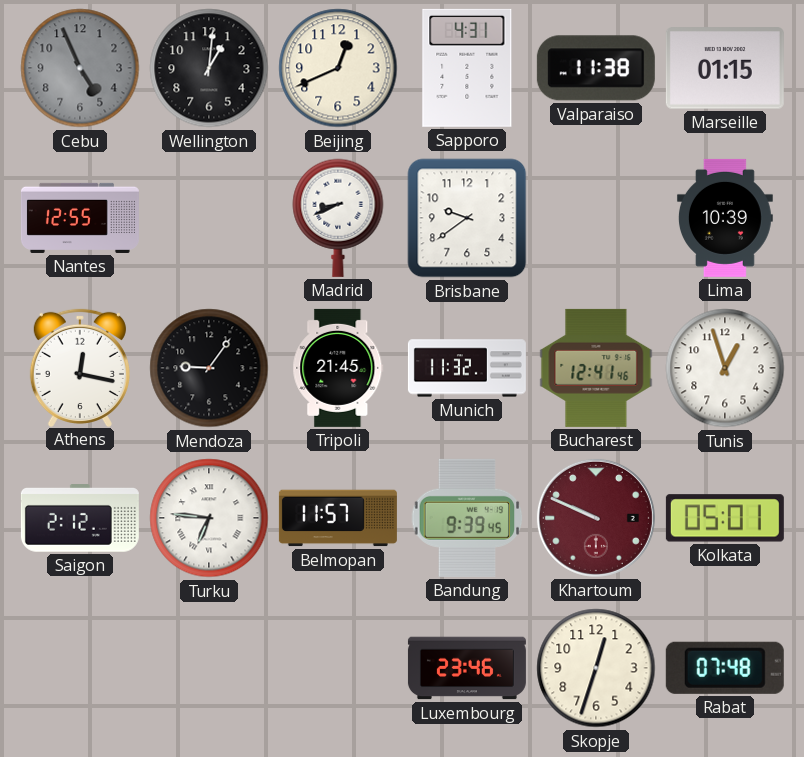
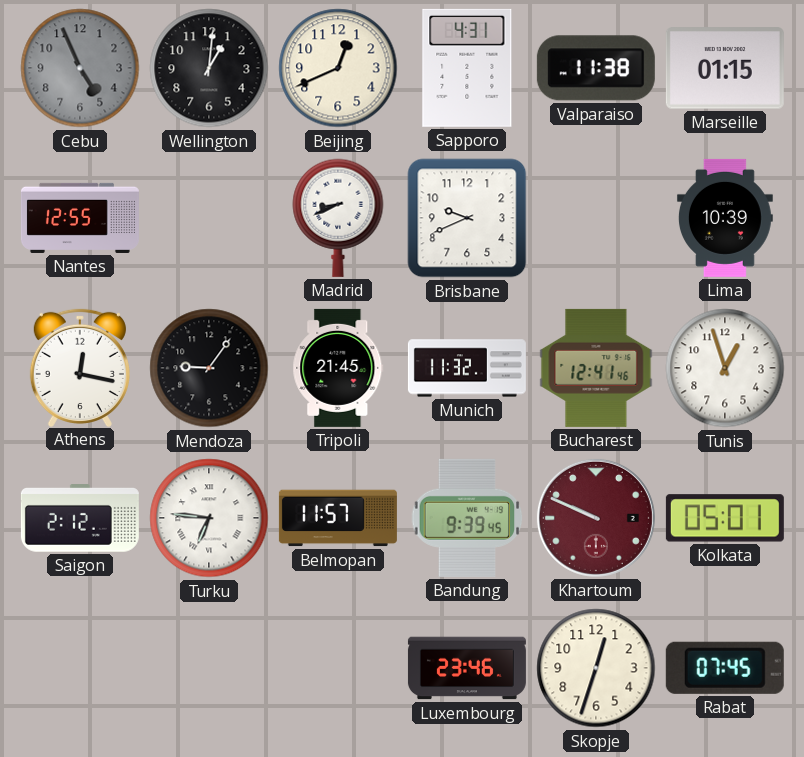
Brisbane: 9:39 -> 9:41
Rabat: 07:48 -> 07:45
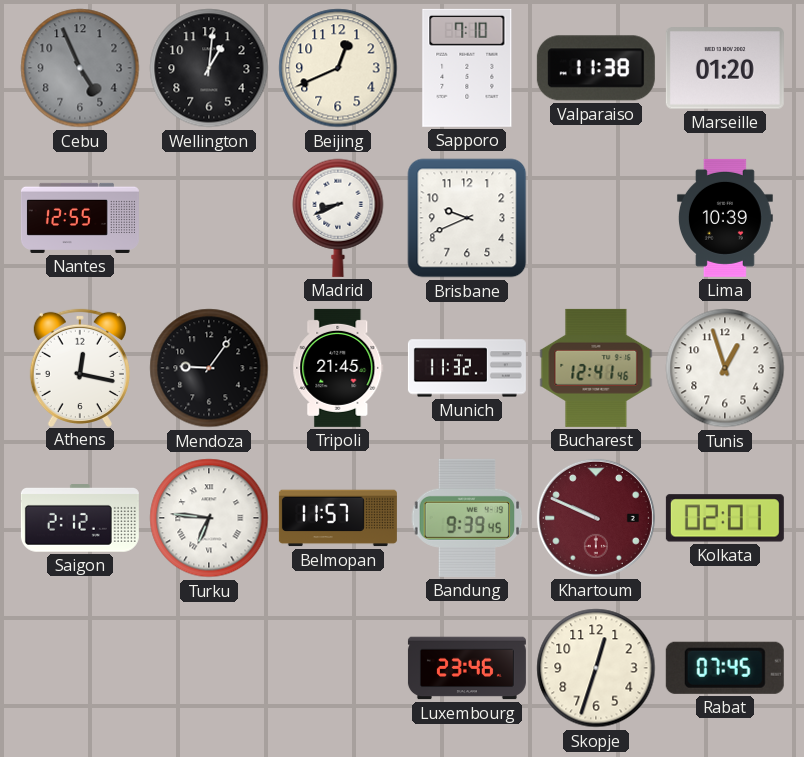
Sapporo: 4:31 -> 7:10
Marseille: 01:15 -> 01:20
Kolkata: 05:01 -> 02:01
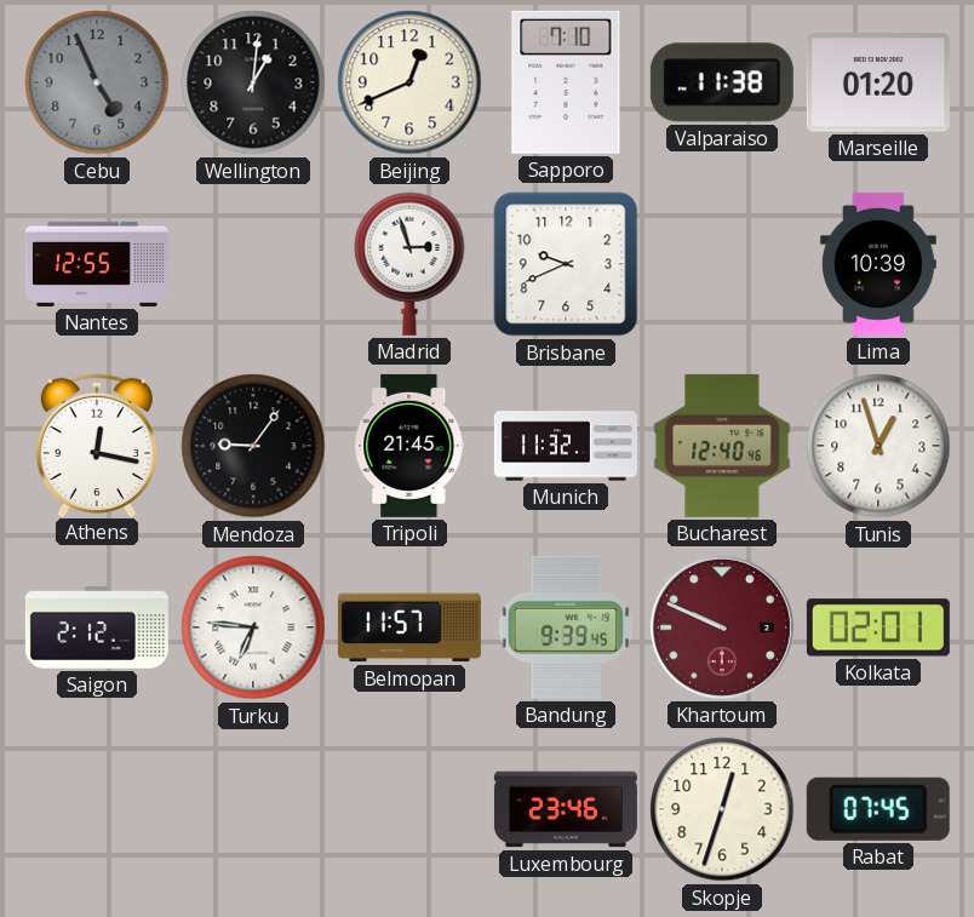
Madrid: 8:41 -> 2:57
Bucharest: 12:41 -> 12:40
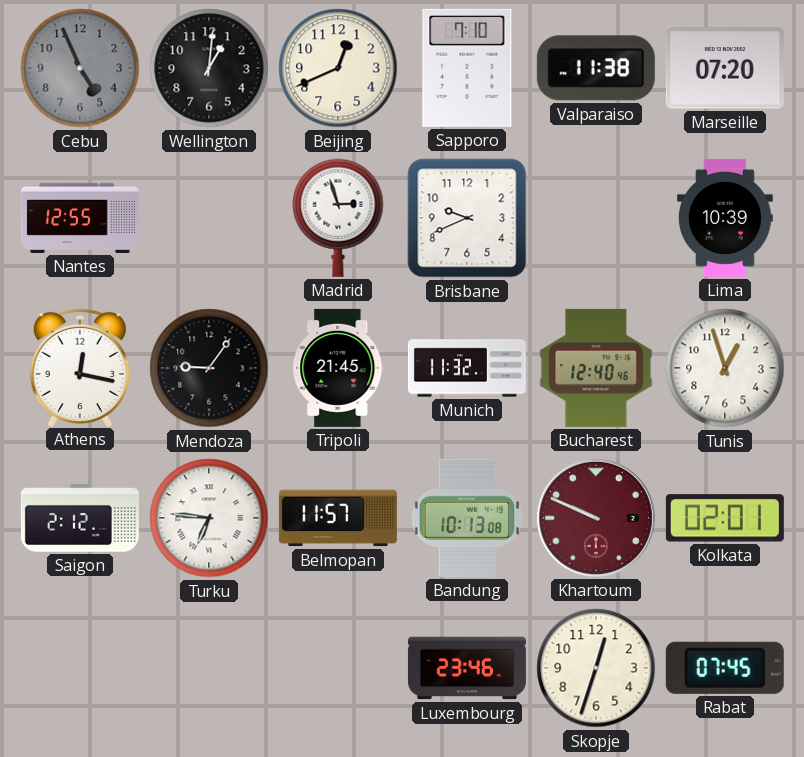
Marseille: 01:20 -> 07:20
Bandung: 9:39 -> 10:13
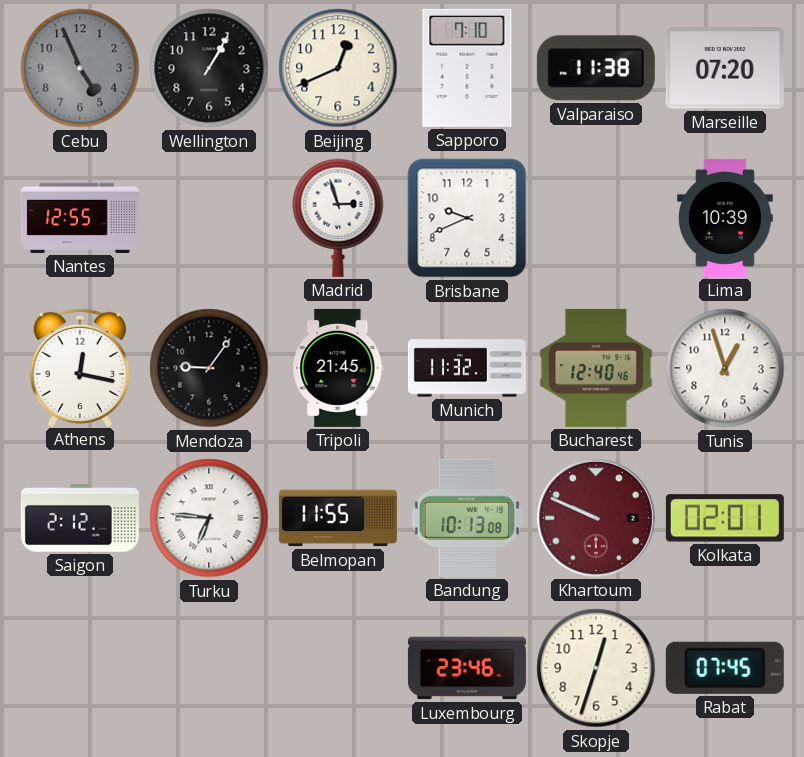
Wellington: 1:01 -> 1:05
Belmopan: 11:57 -> 11:55
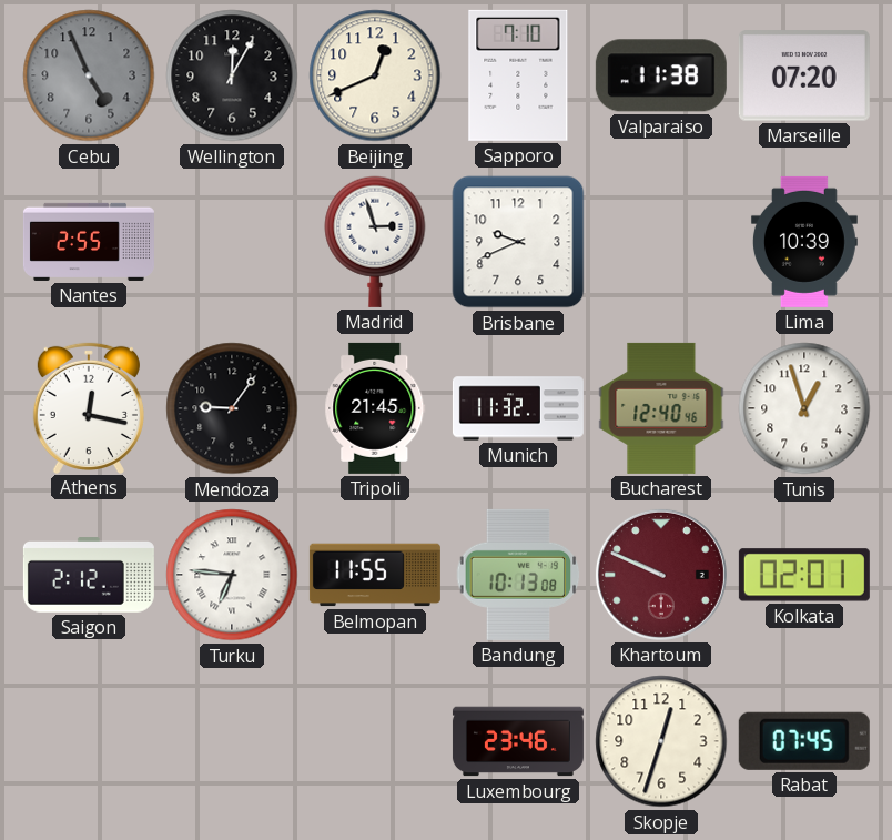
Wellington: 1:05 -> 12:05
Nantes: 12:55 -> 2:55
